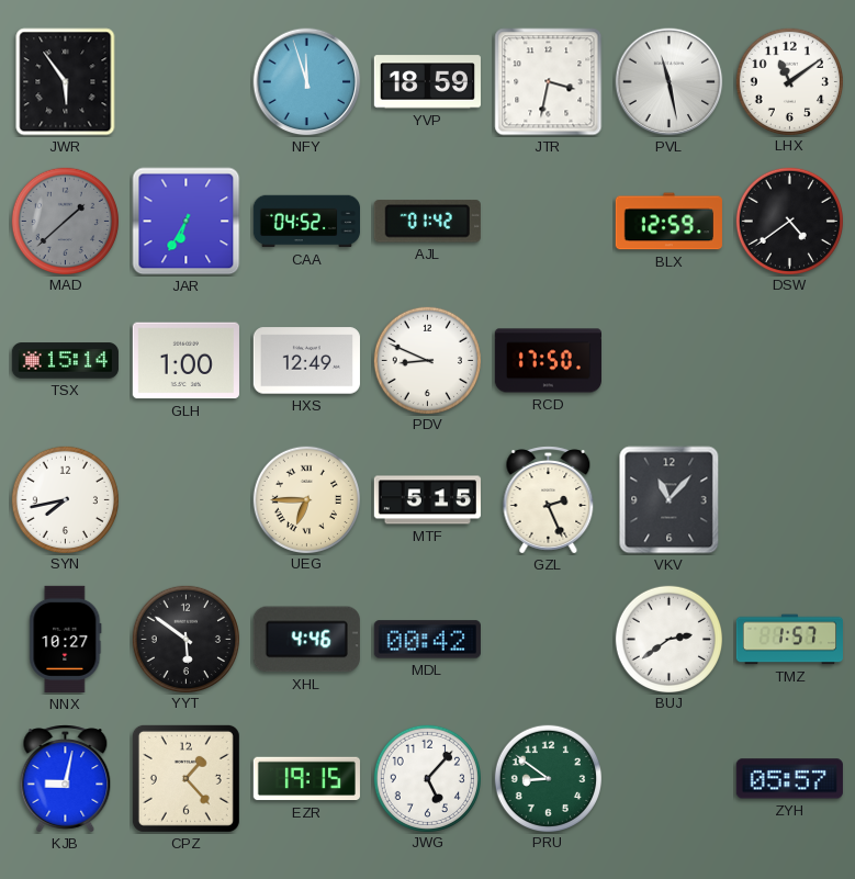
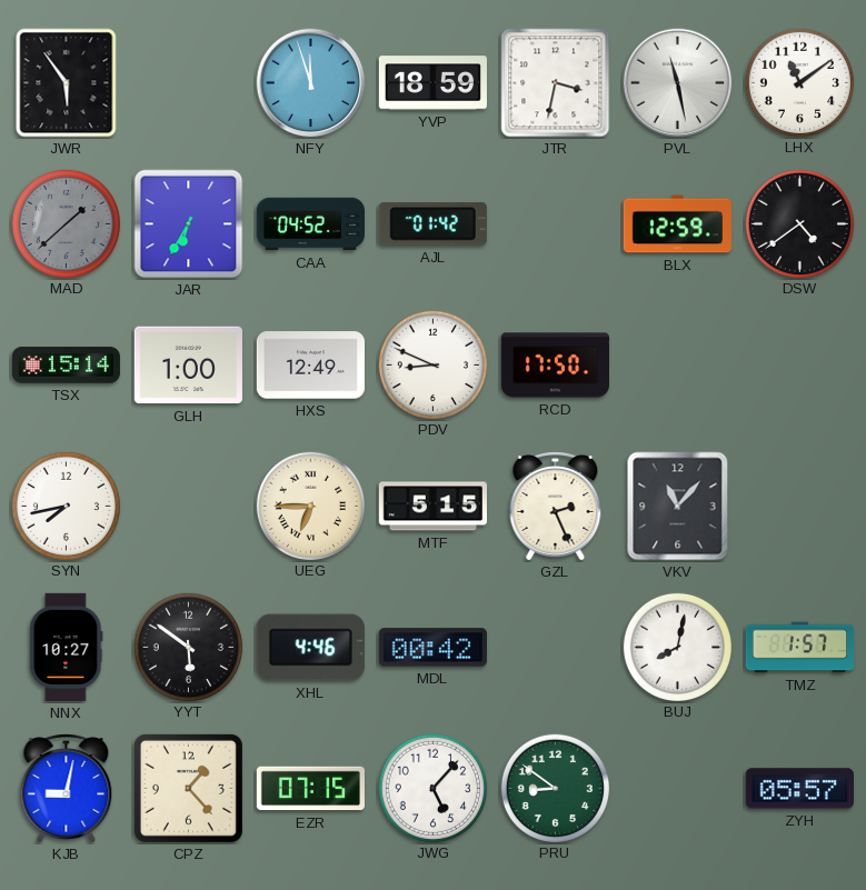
BUJ: 2:39 -> 8:02
EZR: 19:15 -> 07:15
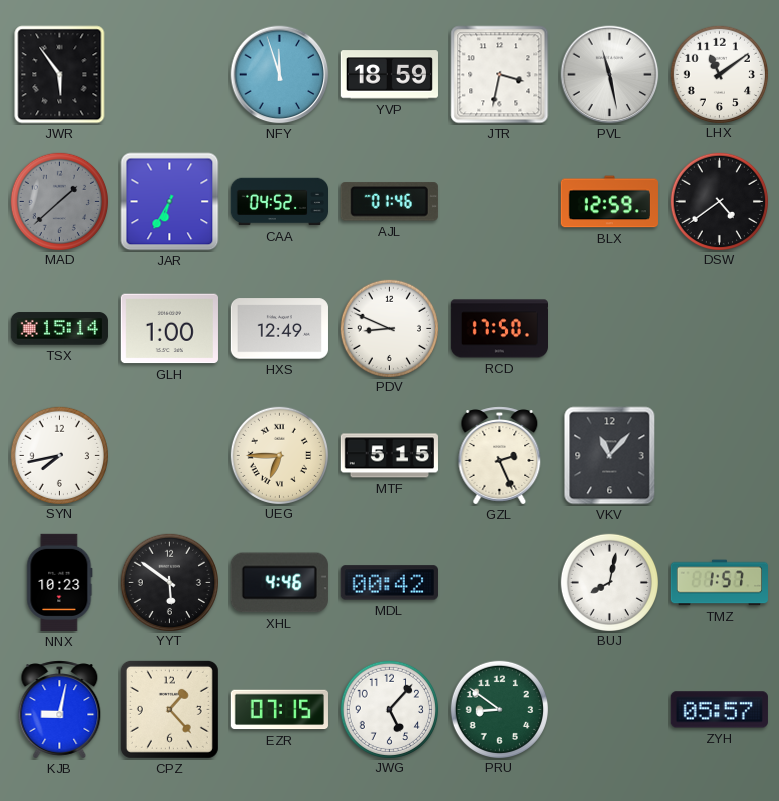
AJL: 01:42 -> 01:46
NNX: 10:27 -> 10:23
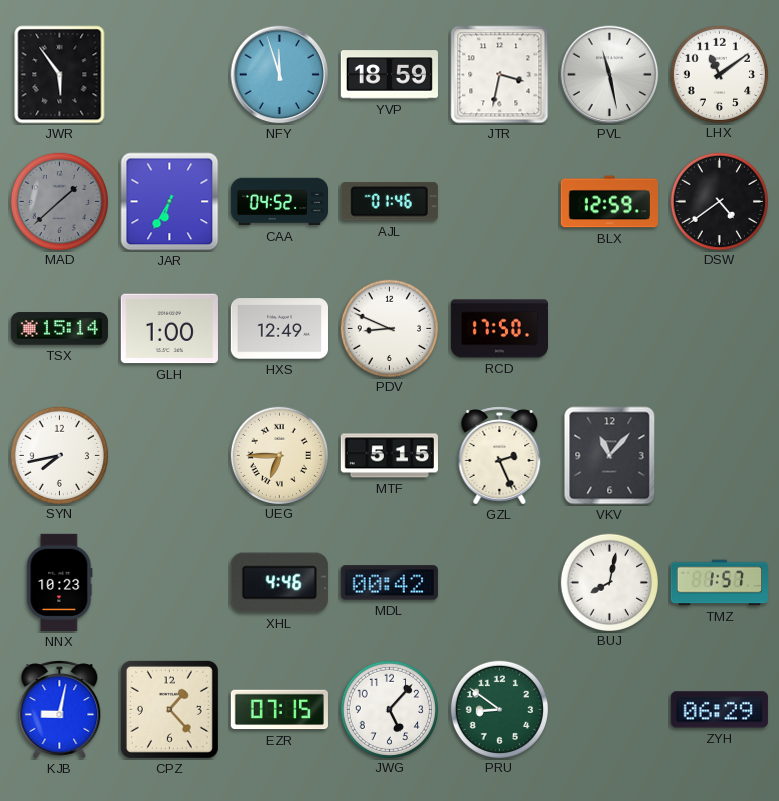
YYT: 5:51 -> none
ZYH: 05:57 -> 06:29
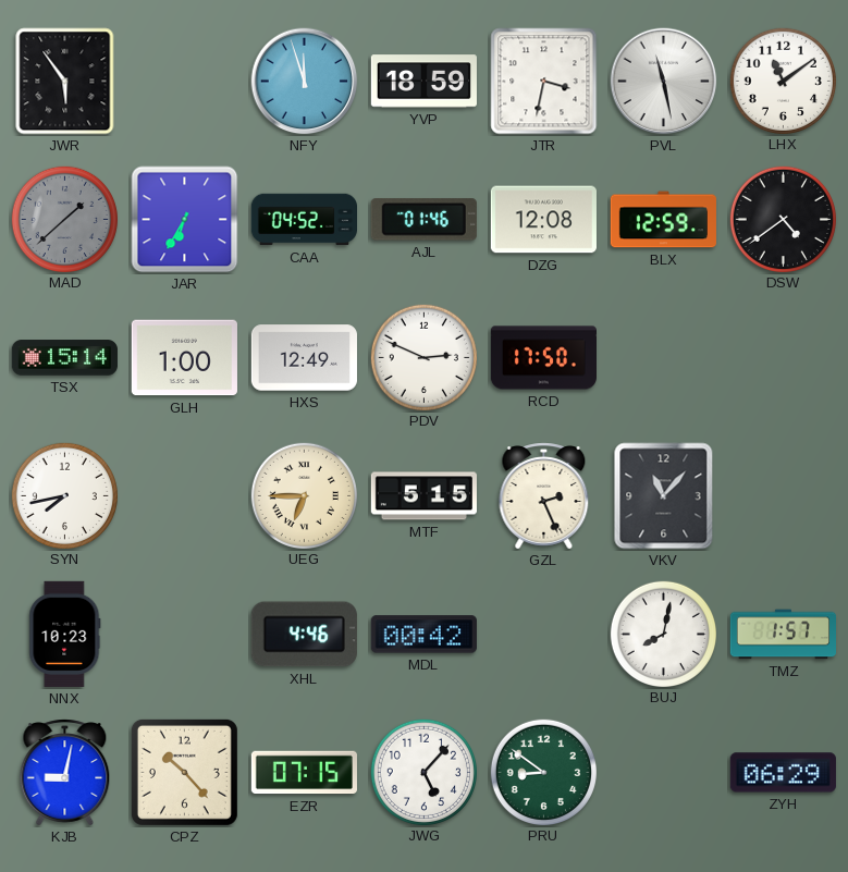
DZG: none -> 12:08
PDV: 8:49 -> 2:49
CPZ: 1:23 -> 10:23
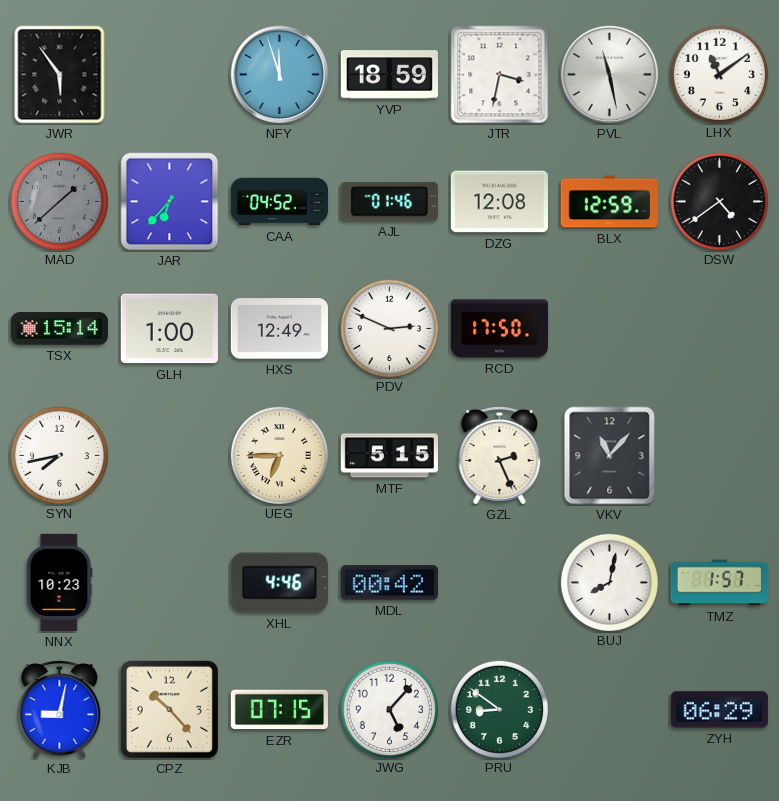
JAR: 6:35 -> 6:37
